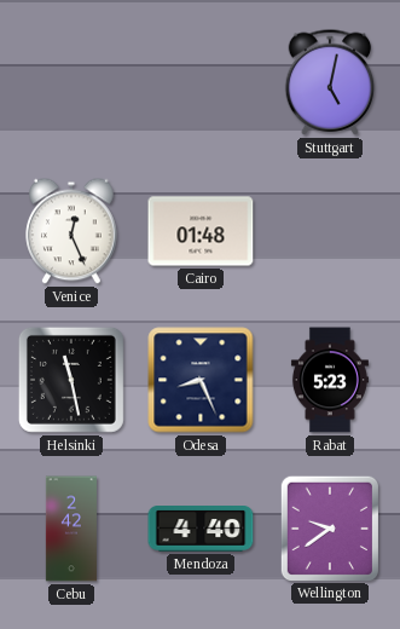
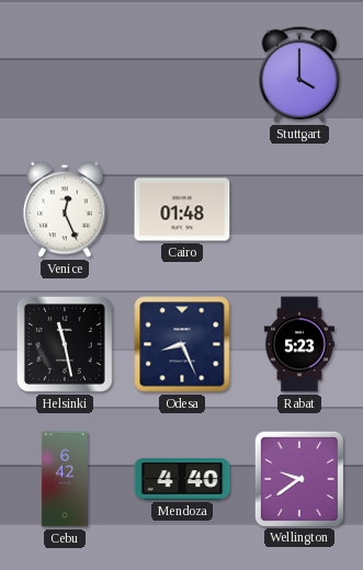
Stuttgart: 5:02 -> 4:00
Cebu: 2:42 -> 6:42
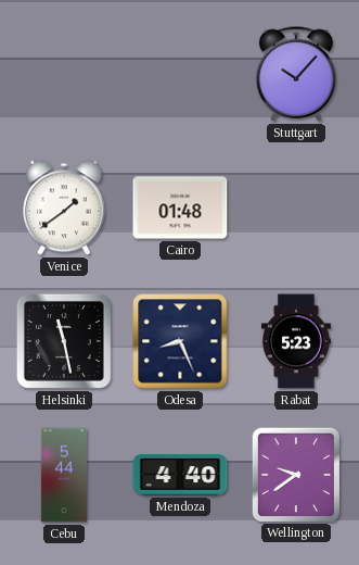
Stuttgart: 4:00 -> 10:07
Venice: 12:26 -> 1:39
Cebu: 6:42 -> 5:44
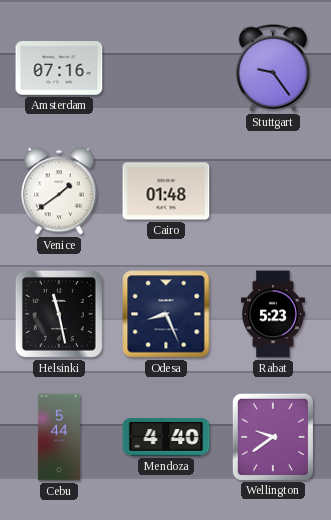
Amsterdam: none -> 07:16
Stuttgart: 10:07 -> 9:24
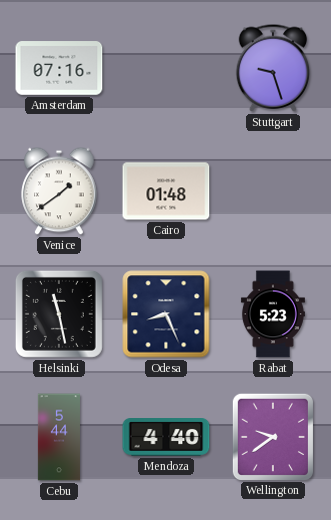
Stuttgart: 9:24 -> 9:27
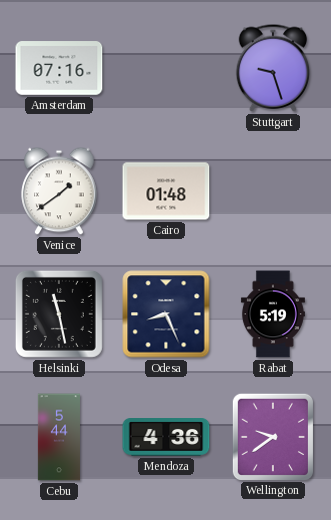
Rabat: 5:23 -> 5:19
Mendoza: 4:40 -> 4:36
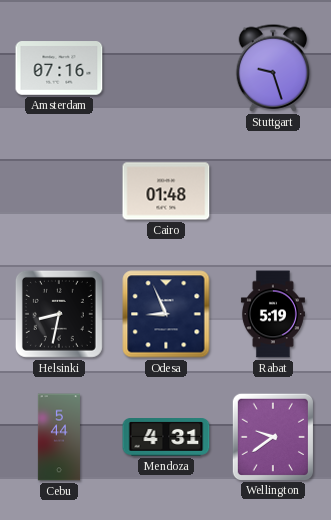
Venice: 1:39 -> none
Helsinki: 11:28 -> 8:32
Odesa: 8:26 -> 8:56
Mendoza: 4:36 -> 4:31
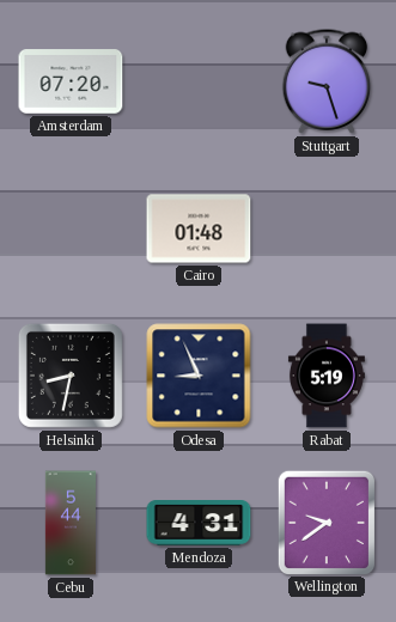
Amsterdam: 07:16 -> 07:20
